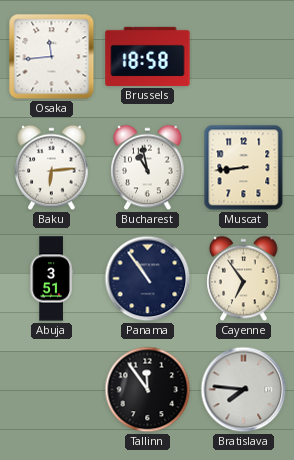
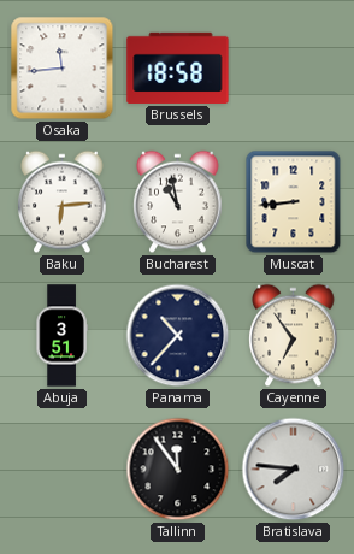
Panama: 10:54 -> 10:37
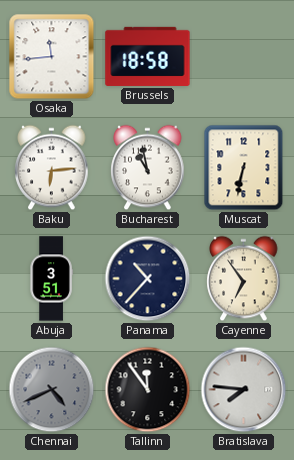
Muscat: 8:44 -> 6:32
Chennai: none -> 4:41
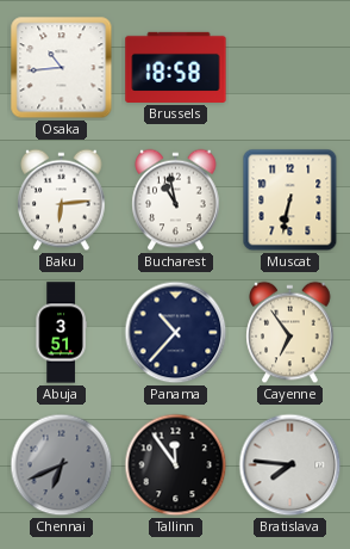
Osaka: 11:44 -> 10:44
Chennai: 4:41 -> 6:41
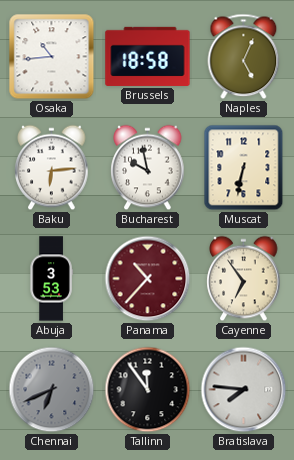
Naples: none -> 5:04
Bucharest: 10:58 -> 9:58
Abuja: 3:51 -> 3:53
Panama dial: navy -> burgundy
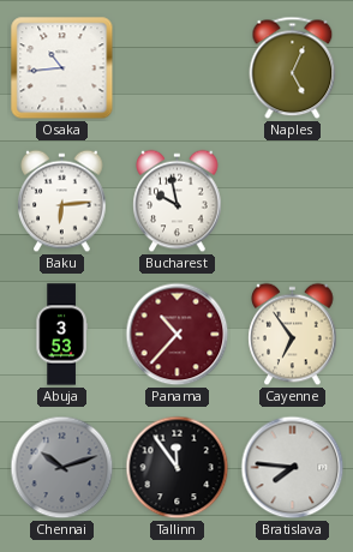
Brussels: 18:58 -> none
Muscat: 6:32 -> none
Chennai: 6:41 -> 10:12
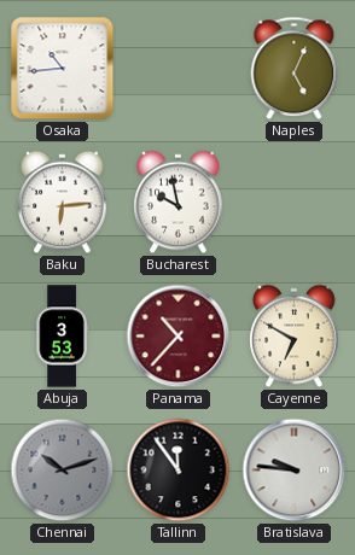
Cayenne: 6:54 -> 6:50
Bratislava: 7:46 -> 9:46
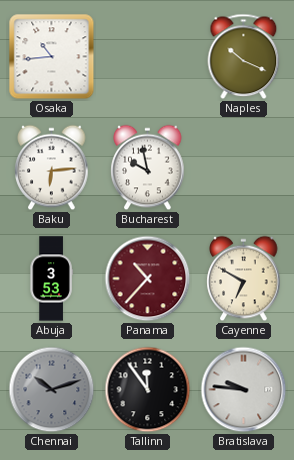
Naples: 5:04 -> 10:19
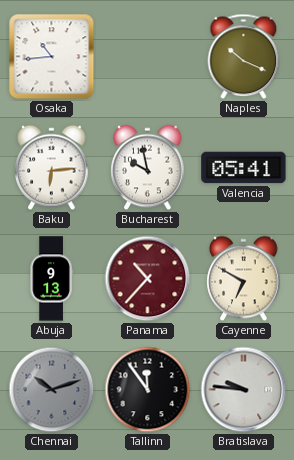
Valencia: none -> 05:41
Abuja: 3:53 -> 9:13
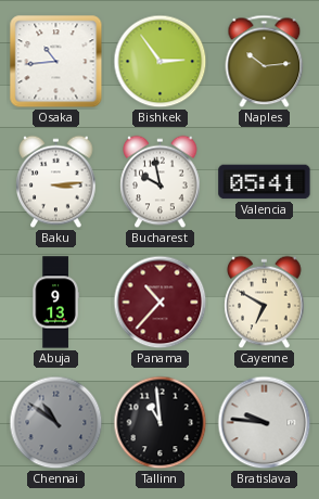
Bishkek: none -> 2:54
Naples: 10:19 -> 10:14
Baku: 6:14 -> 3:14
Chennai: 10:12 -> 10:51
Tallinn: 11:54 -> 10:59
